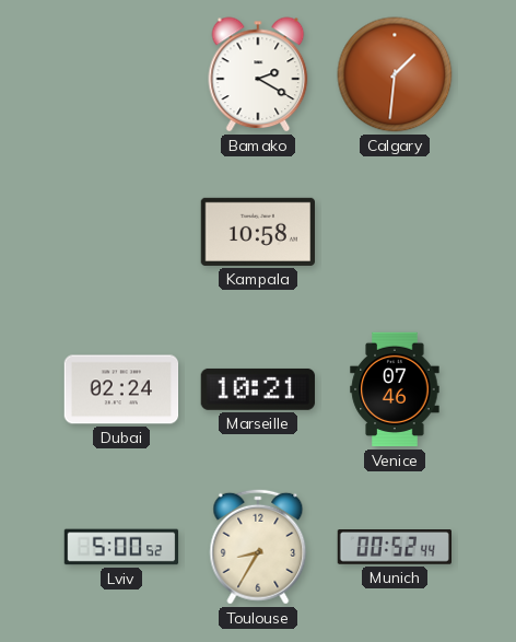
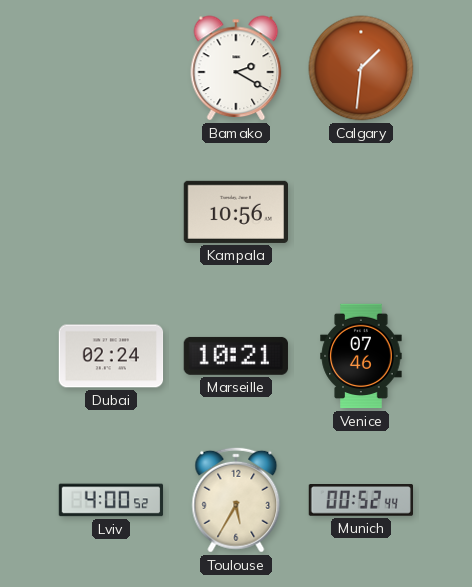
Kampala: 10:58 -> 10:56
Lviv: 5:00 -> 4:00
Toulouse: 8:35 -> 5:35
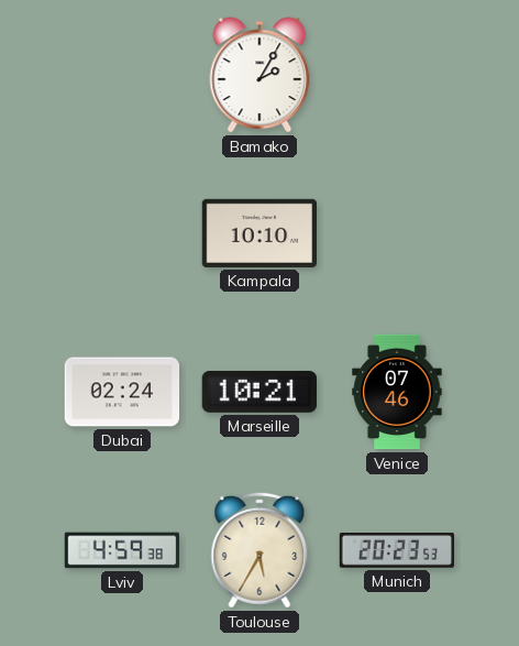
Bamako: 2:20 -> 2:05
Calgary: 1:31 -> none
Kampala: 10:56 -> 10:10
Lviv: 4:00 -> 4:59
Munich: 00:52 -> 20:23
